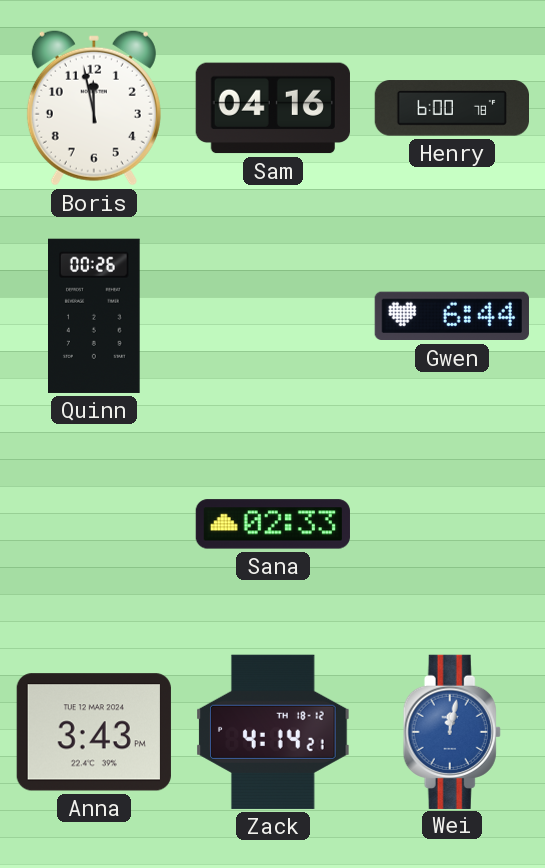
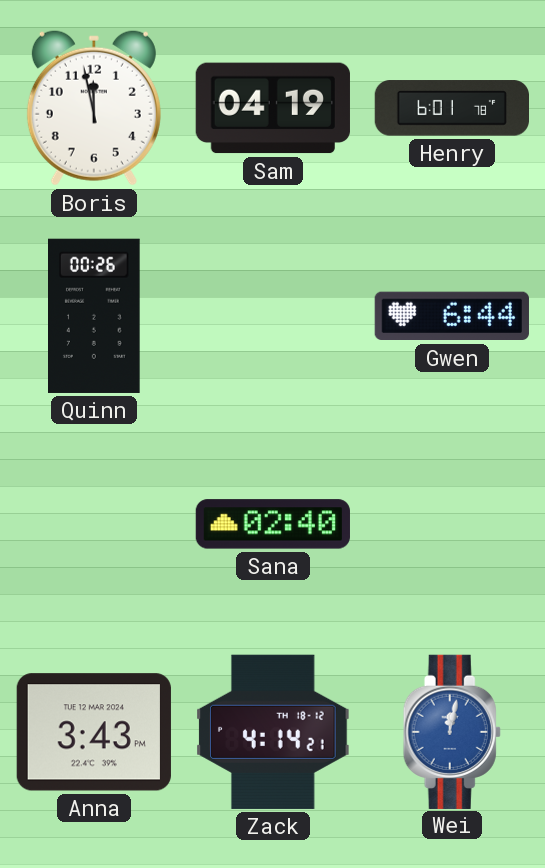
Sam: 04:16 -> 04:19
Henry: 6:00 -> 6:01
Sana: 02:33 -> 02:40
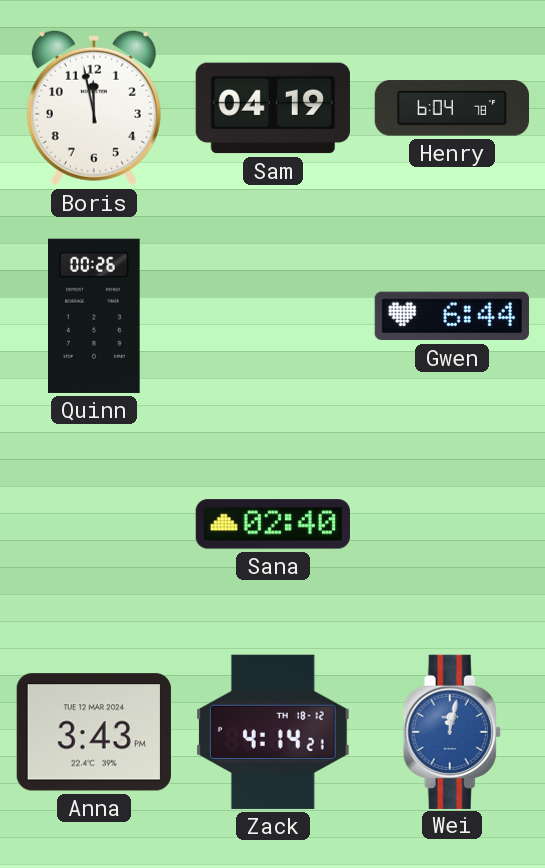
Henry: 6:01 -> 6:04
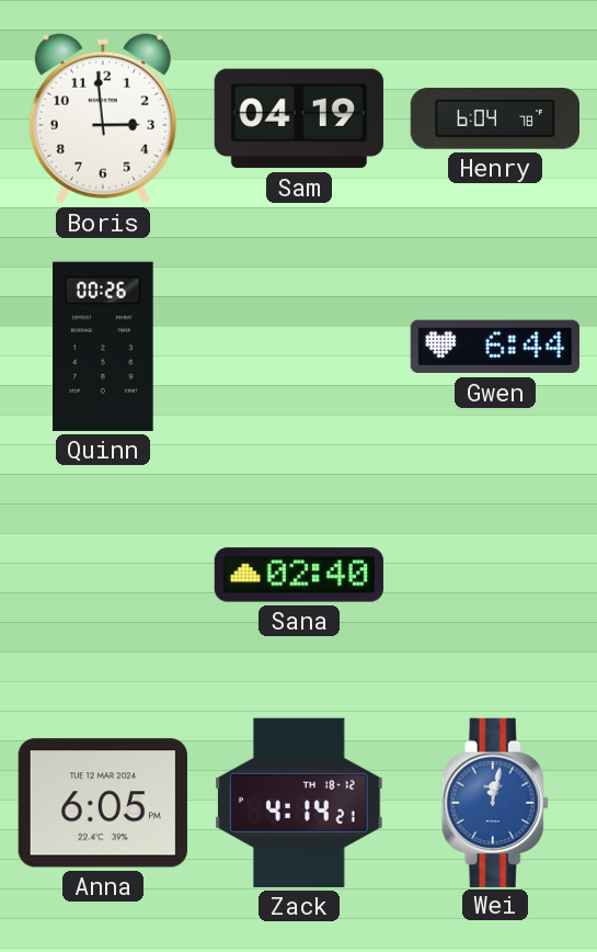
Boris: 11:58 -> 2:59
Anna: 3:43 -> 6:05
